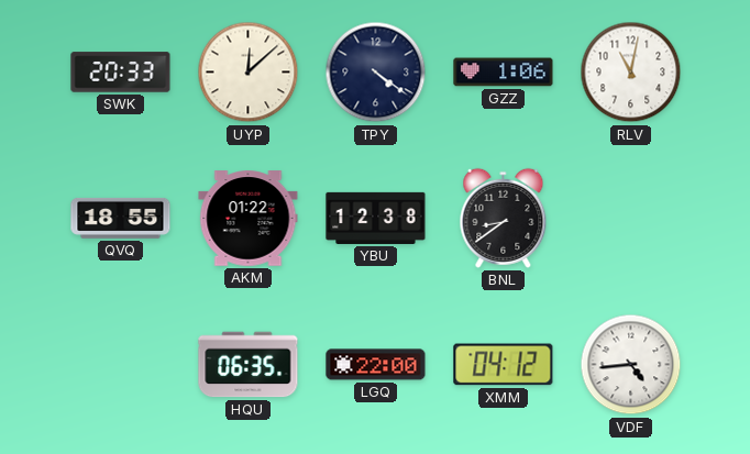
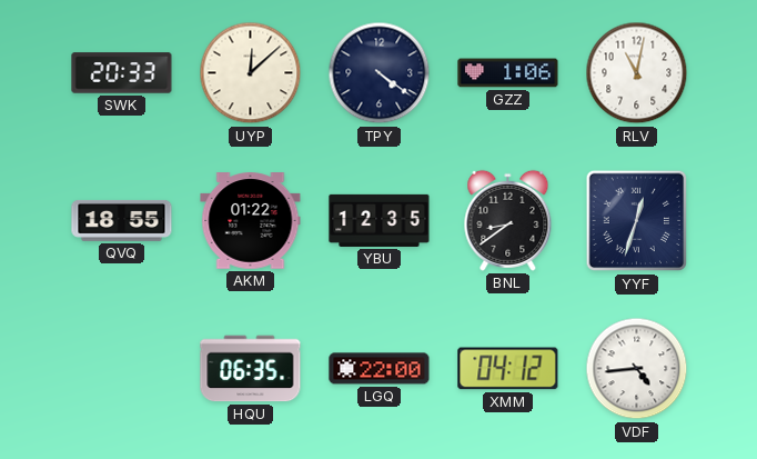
YBU: 12:38 -> 12:35
YYF: none -> 12:33
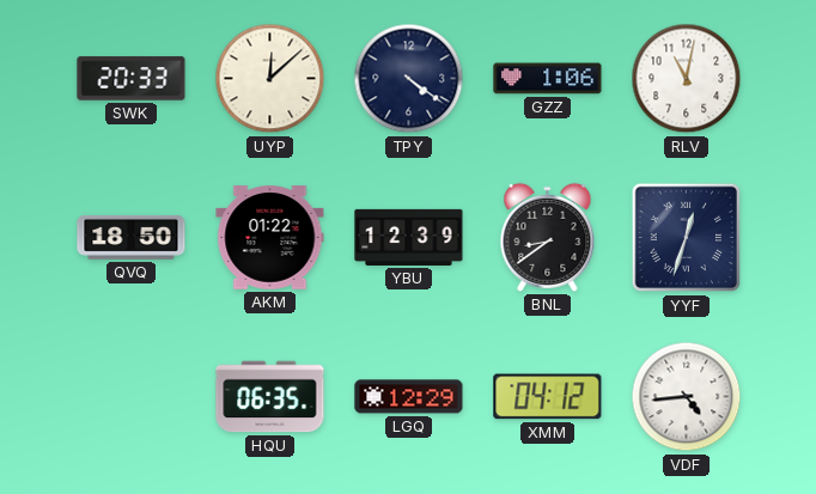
QVQ: 18:55 -> 18:50
YBU: 12:35 -> 12:39
LGQ: 22:00 -> 12:29
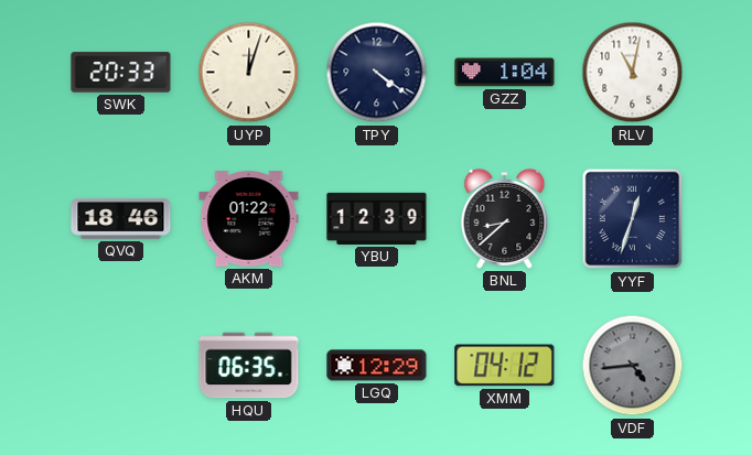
UYP: 12:08 -> 12:03
GZZ: 1:06 -> 1:04
QVQ: 18:50 -> 18:46
BNL: 8:39 -> 8:38
VDF dial: white -> grey
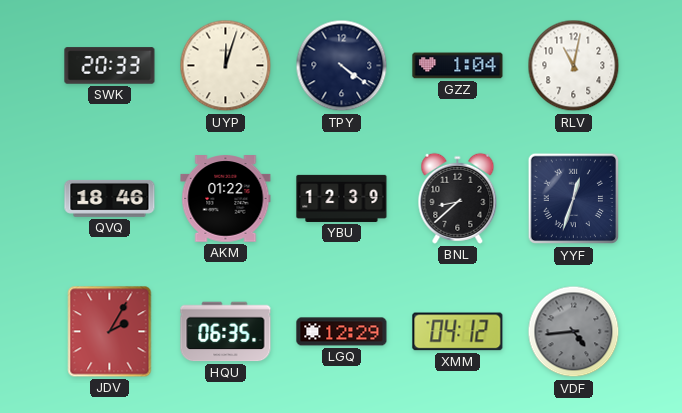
JDV: none -> 2:05
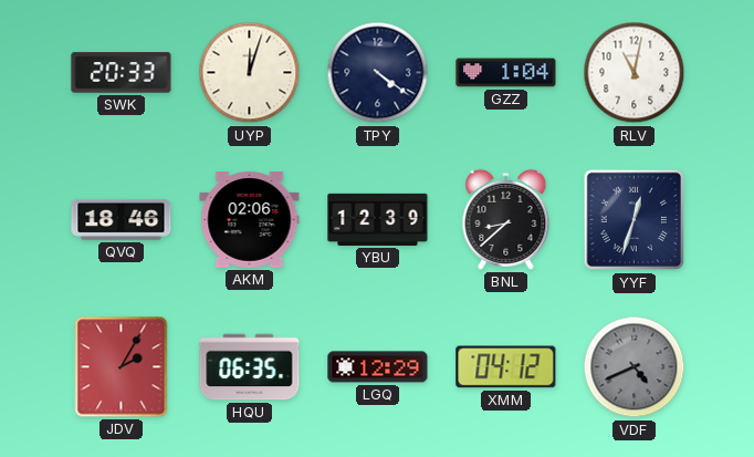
AKM: 01:22 -> 02:06
VDF: 4:44 -> 4:41
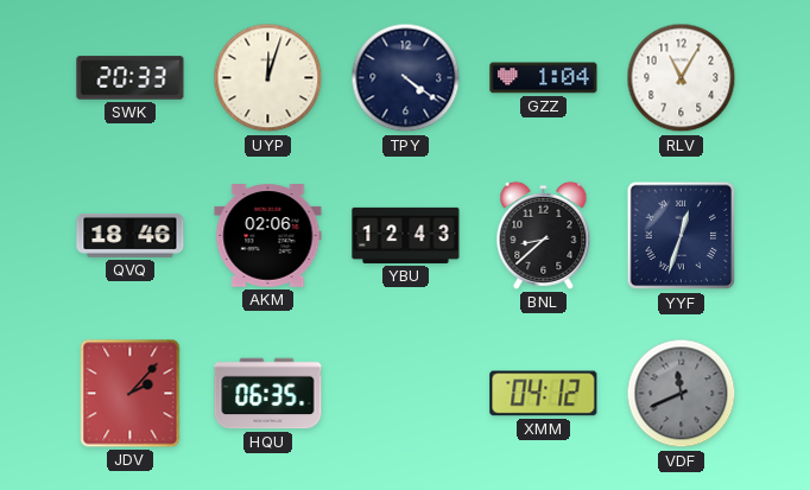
RLV: 11:02 -> 11:05
YBU: 12:39 -> 12:43
JDV: 2:05 -> 2:07
LGQ: 12:29 -> none
VDF: 4:41 -> 11:41
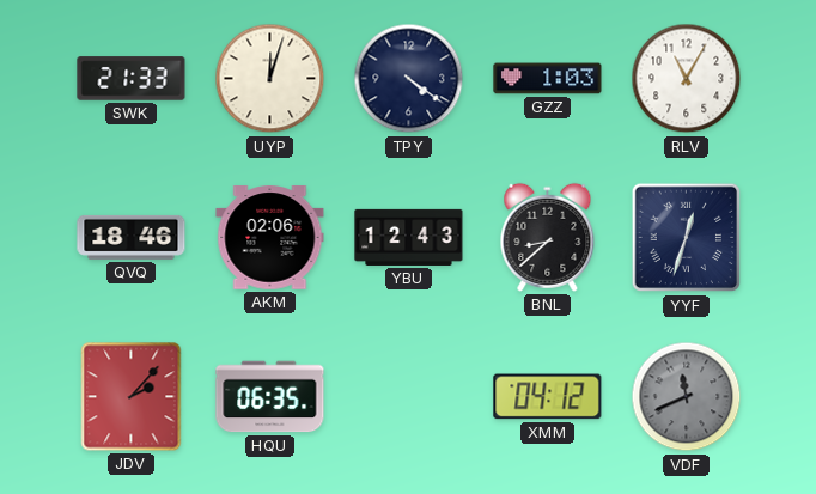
SWK: 20:33 -> 21:33
GZZ: 1:04 -> 1:03
